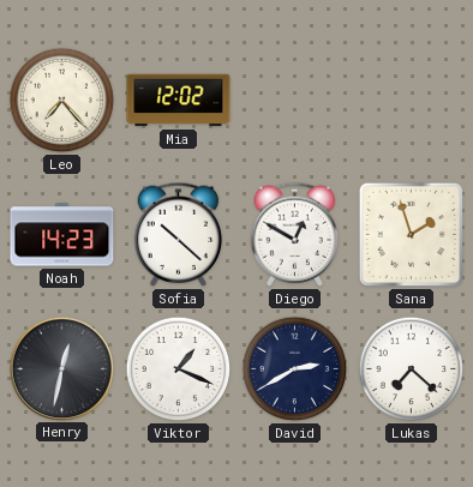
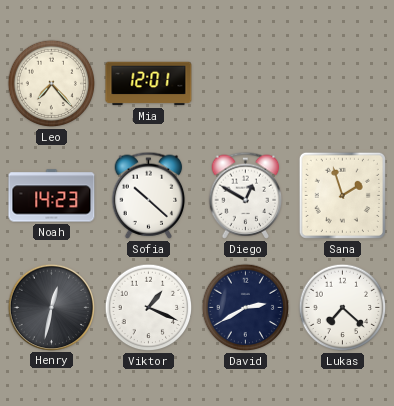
Mia: 12:02 -> 12:01
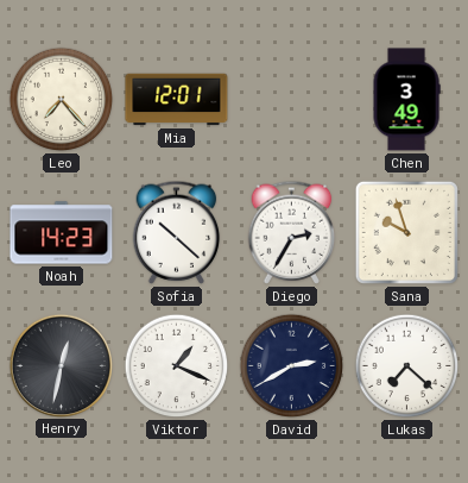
Chen: none -> 3:49
Diego: 12:50 -> 2:35
Sana: 1:57 -> 9:57
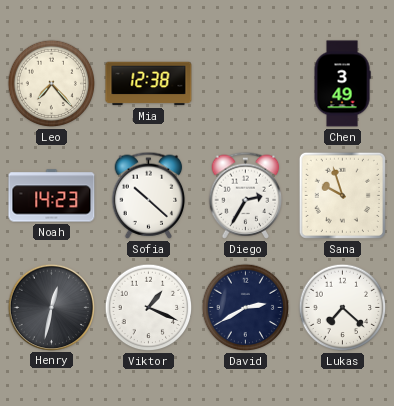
Mia: 12:01 -> 12:38
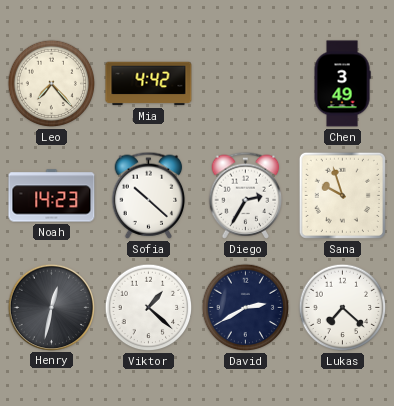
Mia: 12:38 -> 4:42
Viktor: 1:19 -> 1:22
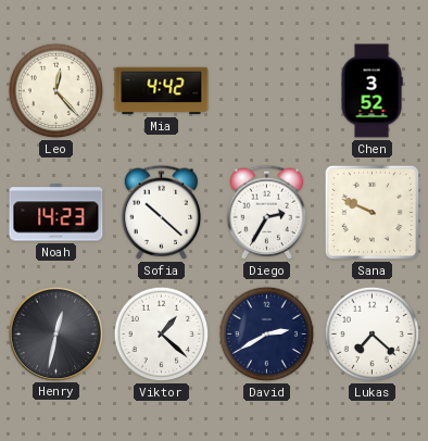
Leo: 7:23 -> 12:23
Chen: 3:49 -> 3:52
Sana: 9:57 -> 9:49
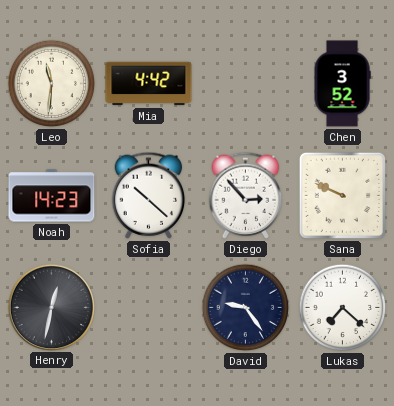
Leo: 12:23 -> 11:31
Diego: 2:35 -> 2:53
Viktor: 1:22 -> none
David: 2:40 -> 9:24
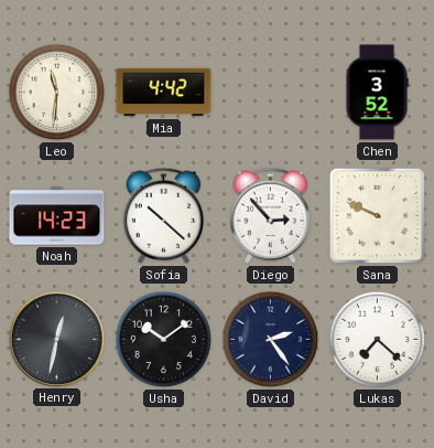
Usha: none -> 10:09
David: 9:24 -> 2:24
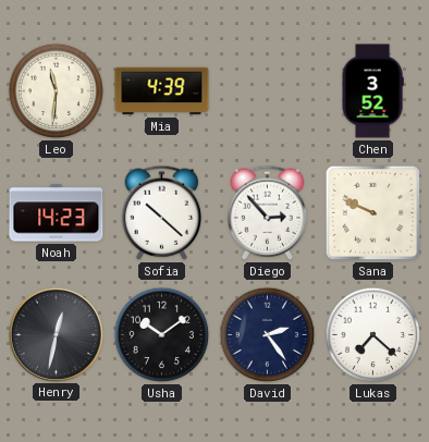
Mia: 4:42 -> 4:39
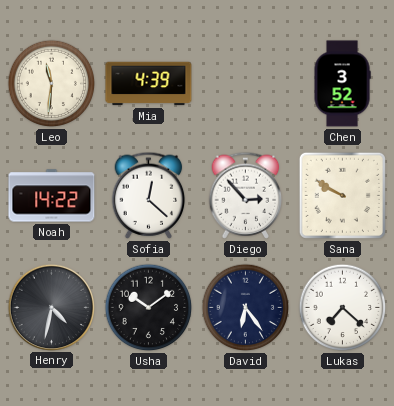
Noah: 14:23 -> 14:22
Sofia: 10:22 -> 12:22
Sana: 9:49 -> 9:50
Henry: 12:32 -> 4:32
David: 2:24 -> 6:24
